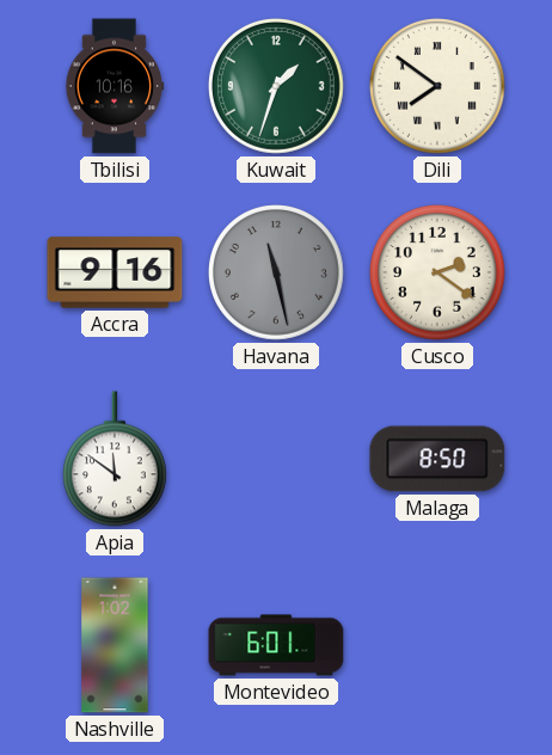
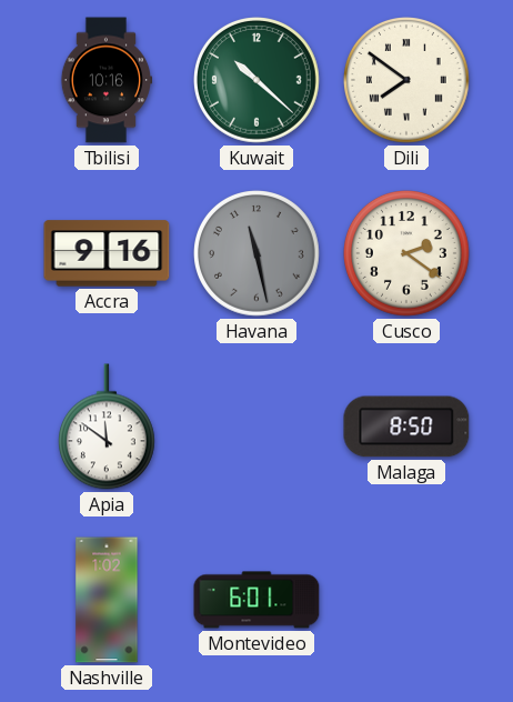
Kuwait: 1:33 -> 10:22
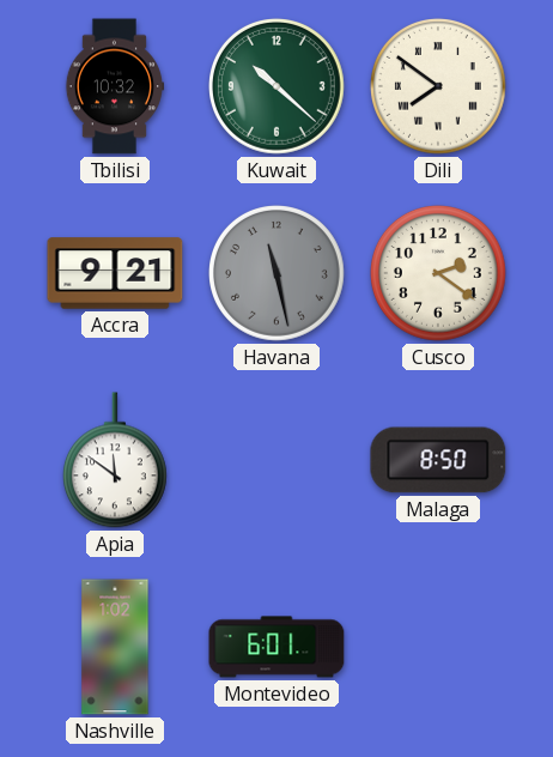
Tbilisi: 10:16 -> 10:32
Accra: 9:16 -> 9:21
